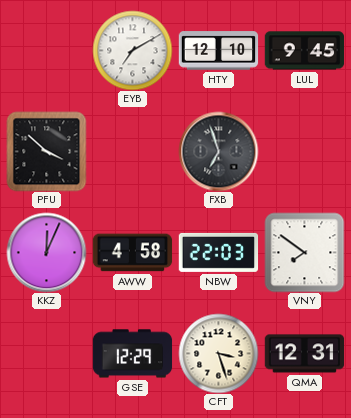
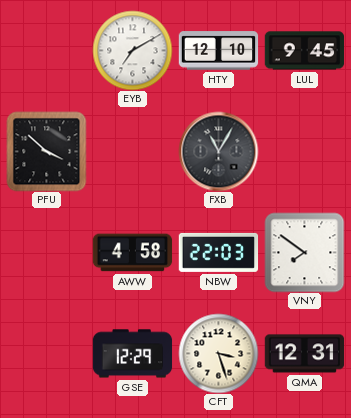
FXB: 6:57 -> 11:05
KKZ: 12:04 -> none
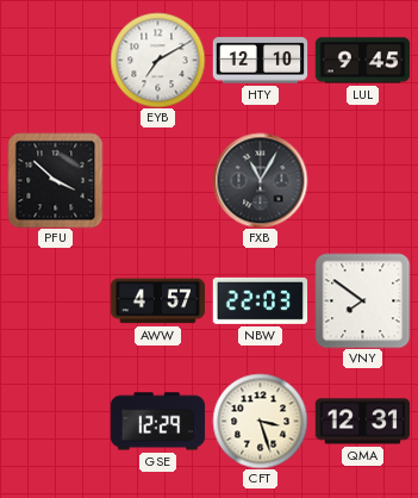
AWW: 4:58 -> 4:57
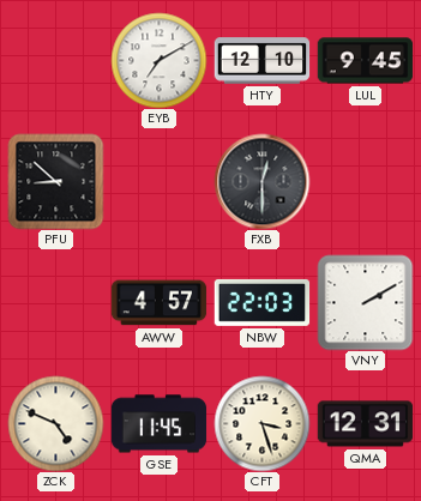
PFU: 3:52 -> 8:52
FXB: 11:05 -> 12:30
VNY: 7:51 -> 2:10
ZCK: none -> 4:49
GSE: 12:29 -> 11:45
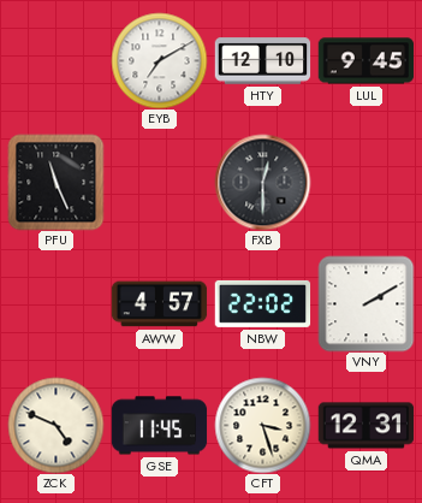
PFU: 8:52 -> 11:26
NBW: 22:03 -> 22:02
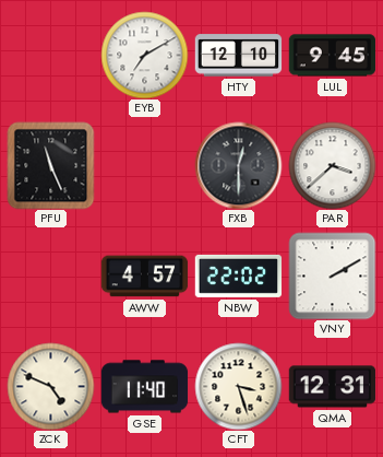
PAR: none -> 3:38
GSE: 11:45 -> 11:40
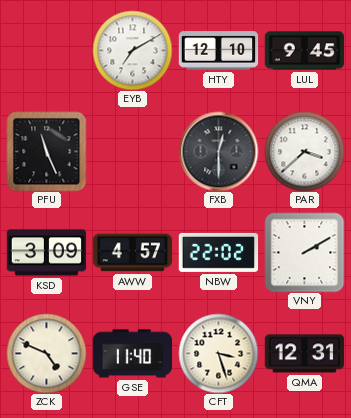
KSD: none -> 3:09
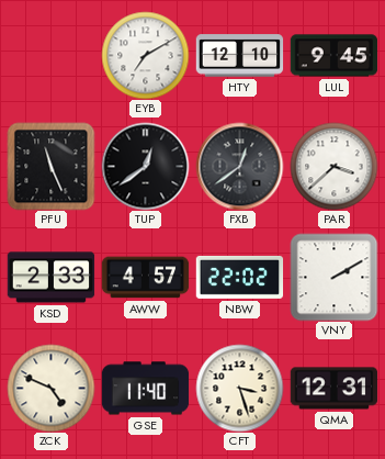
TUP: none -> 12:39
FXB: 12:30 -> 12:39
KSD: 3:09 -> 2:33
